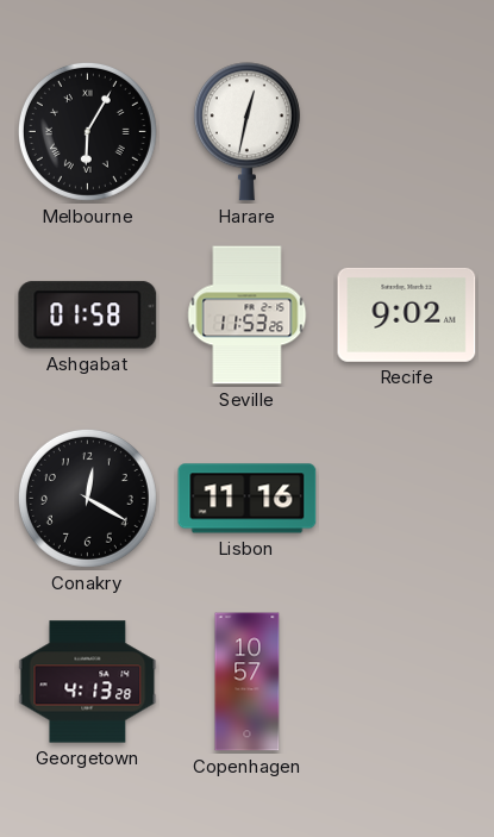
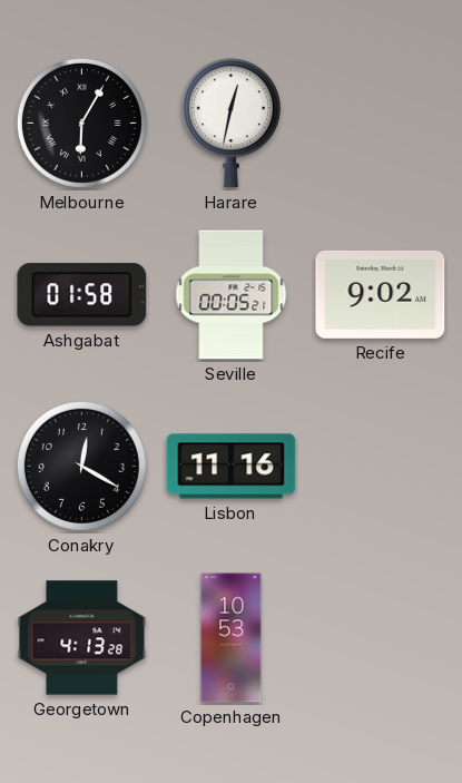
Seville: 11:53 -> 00:05
Copenhagen: 10:57 -> 10:53
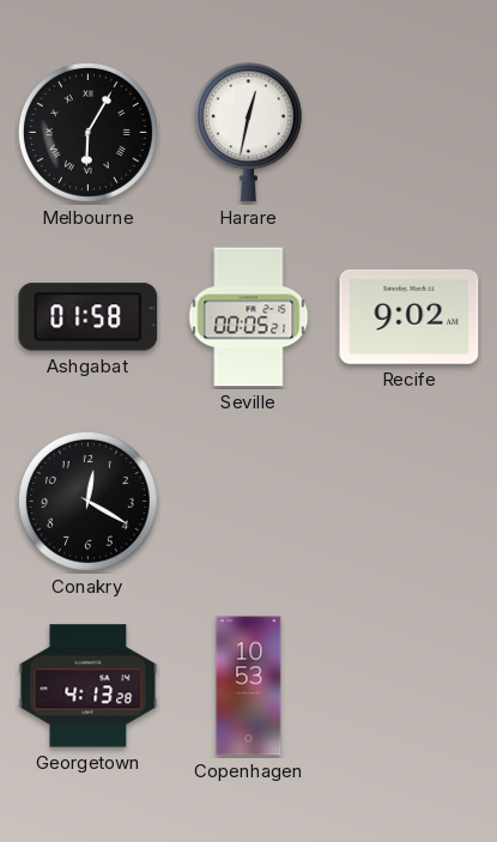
Lisbon: 11:16 -> none
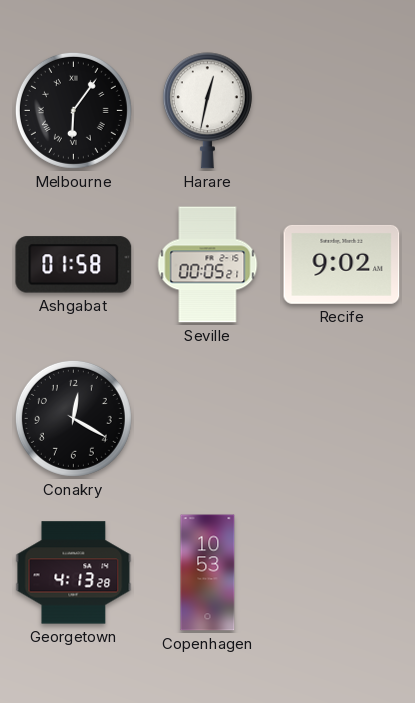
Melbourne: 6:05 -> 6:06
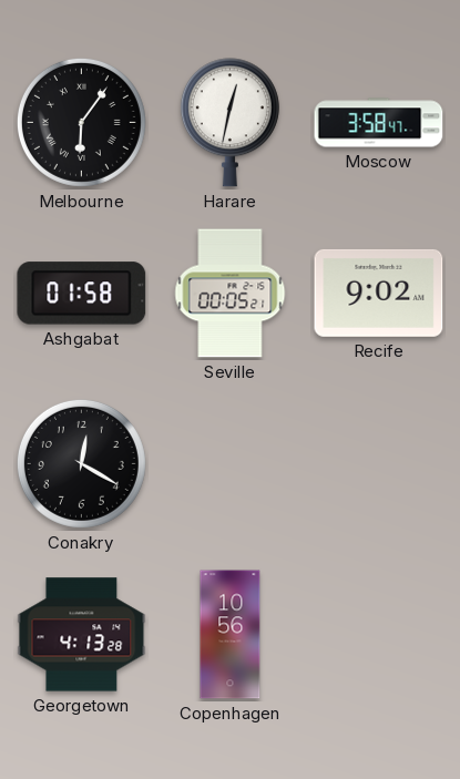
Moscow: none -> 3:58
Copenhagen: 10:53 -> 10:56
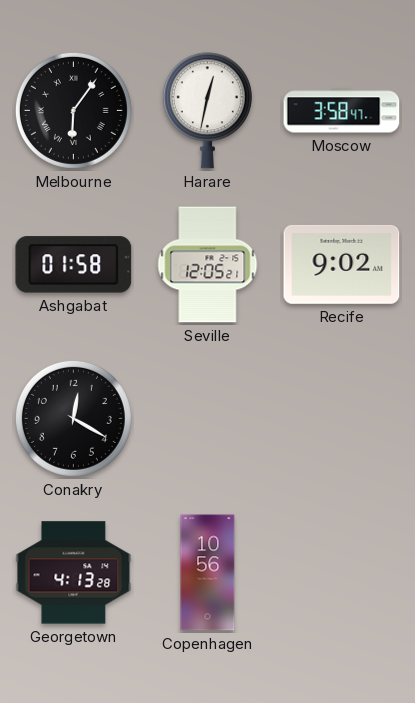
Seville: 00:05 -> 12:05
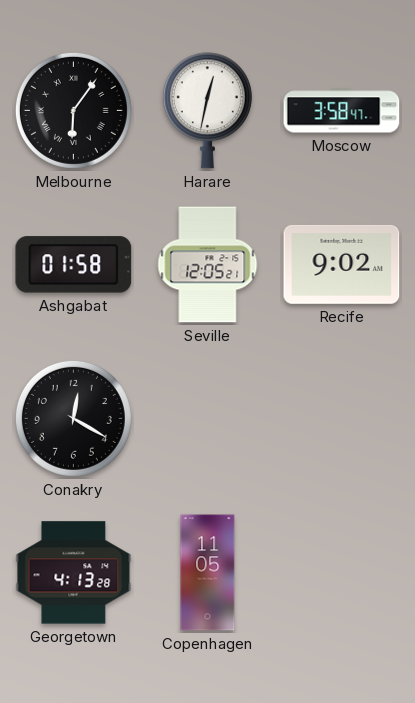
Copenhagen: 10:56 -> 11:05
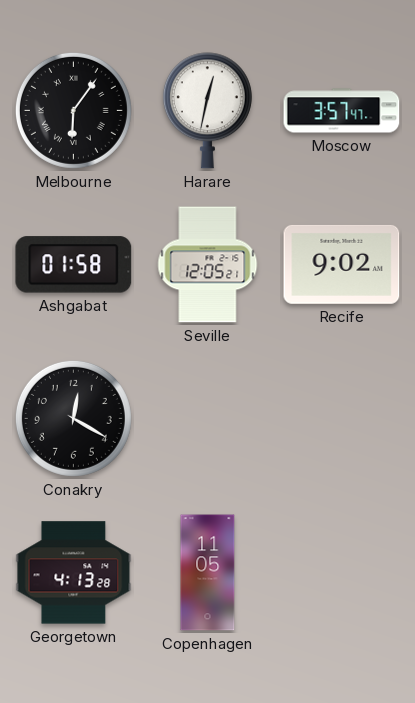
Moscow: 3:58 -> 3:57
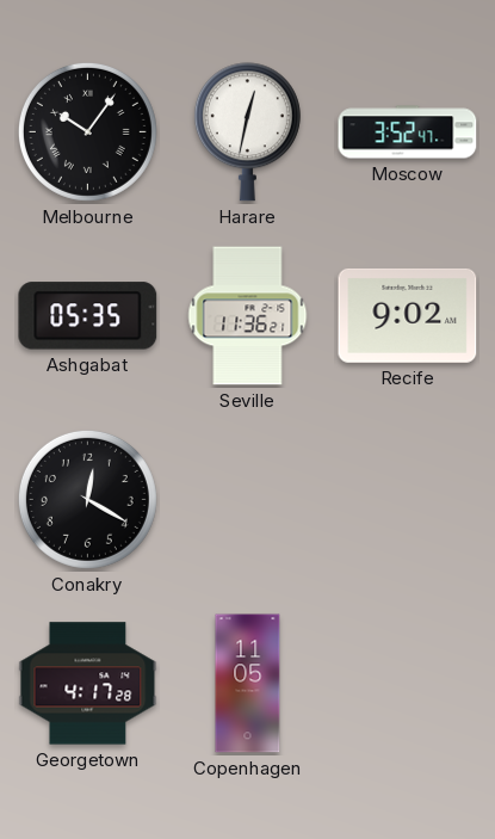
Melbourne: 6:06 -> 10:06
Moscow: 3:57 -> 3:52
Ashgabat: 01:58 -> 05:35
Seville: 12:05 -> 11:36
Georgetown: 4:13 -> 4:17
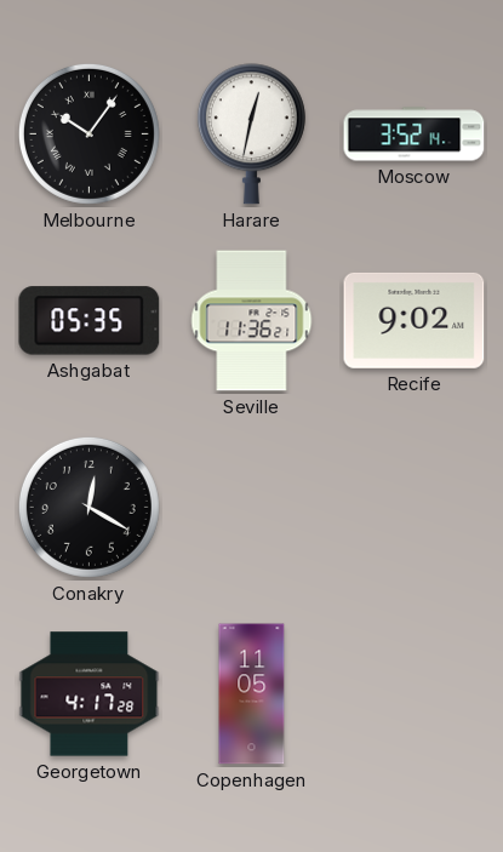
Moscow: 3:52:47 -> 3:52:14
